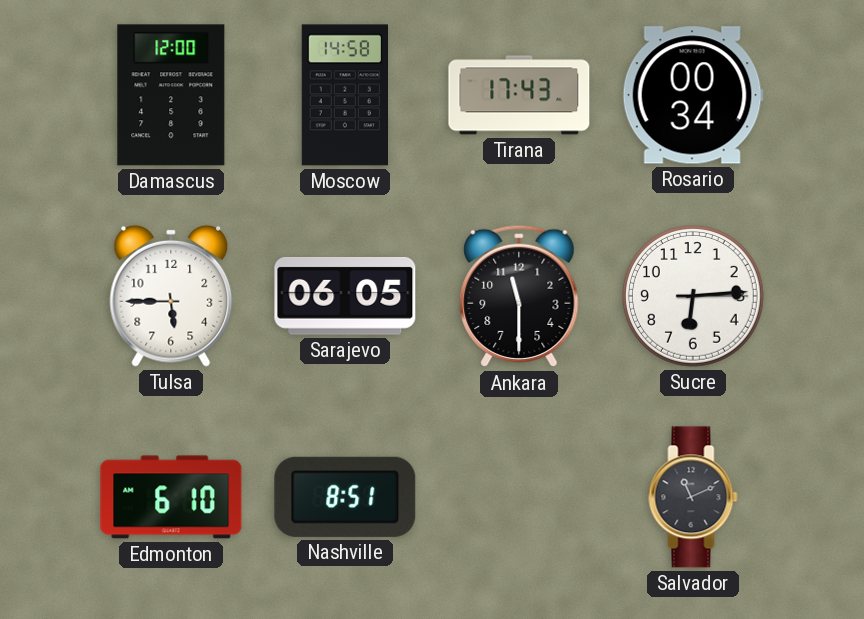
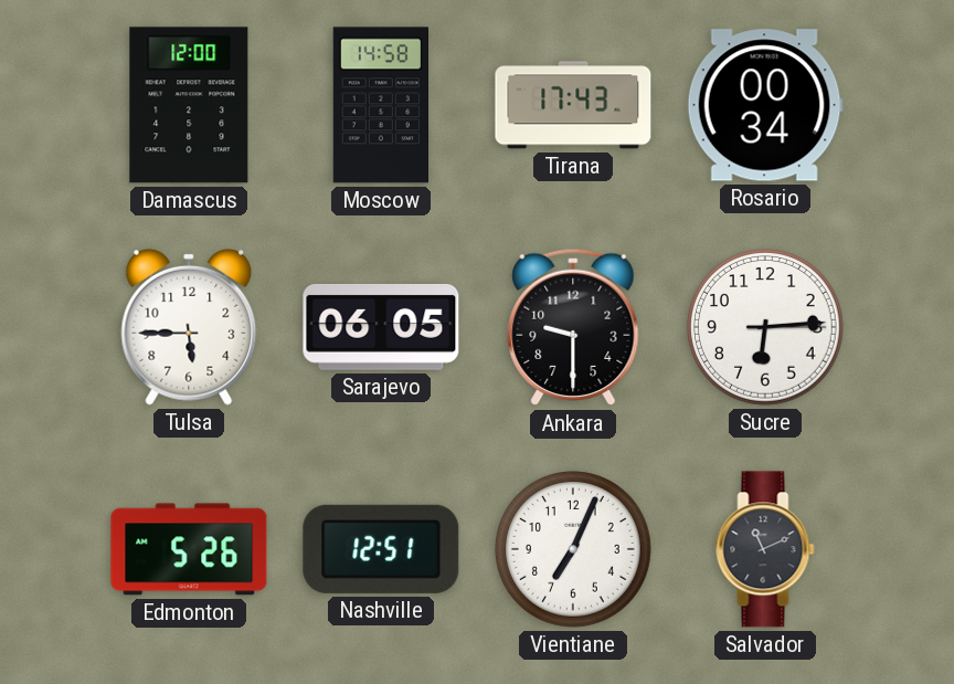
Ankara: 11:30 -> 9:30
Edmonton: 6:10 -> 5:26
Nashville: 8:51 -> 12:51
Vientiane: none -> 7:04
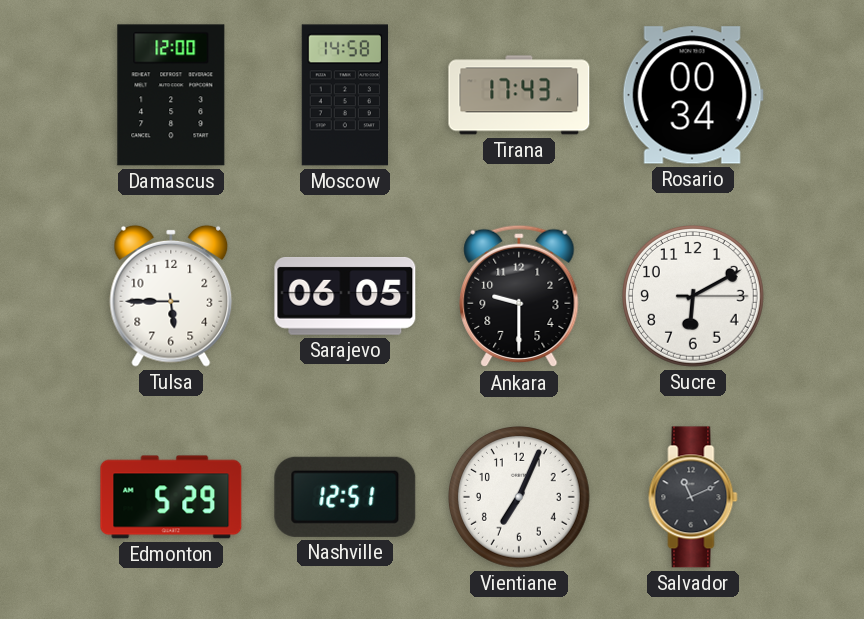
Sucre: 6:14 -> 6:10
Edmonton: 5:26 -> 5:29
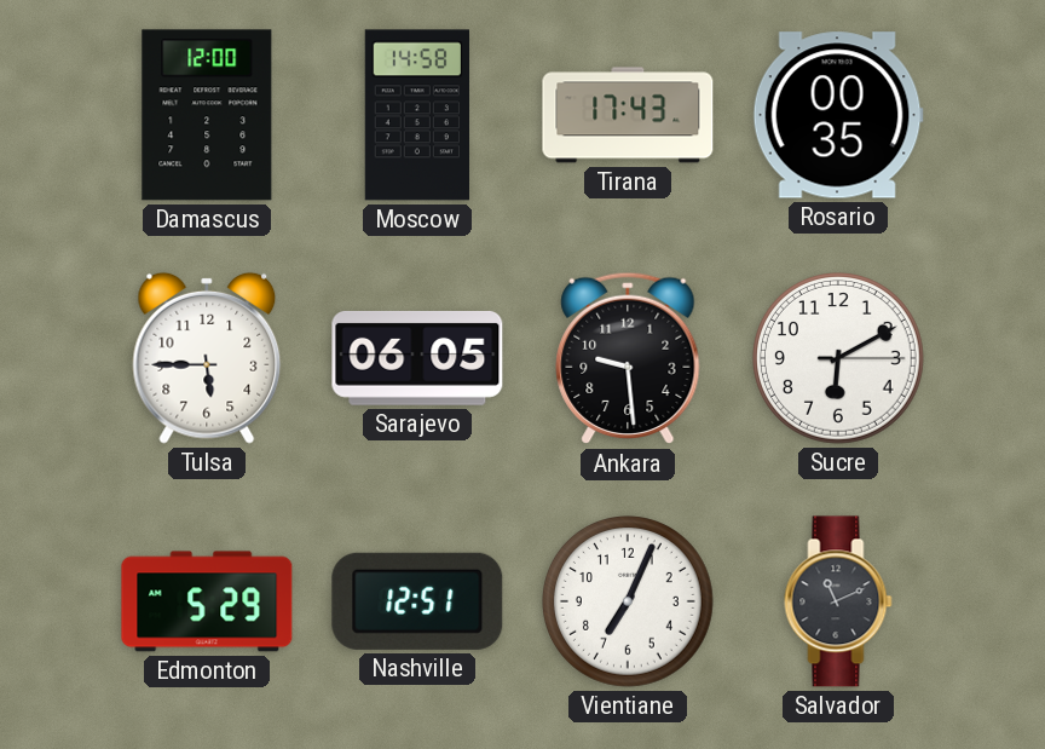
Rosario: 00:34 -> 00:35
Ankara: 9:30 -> 9:29
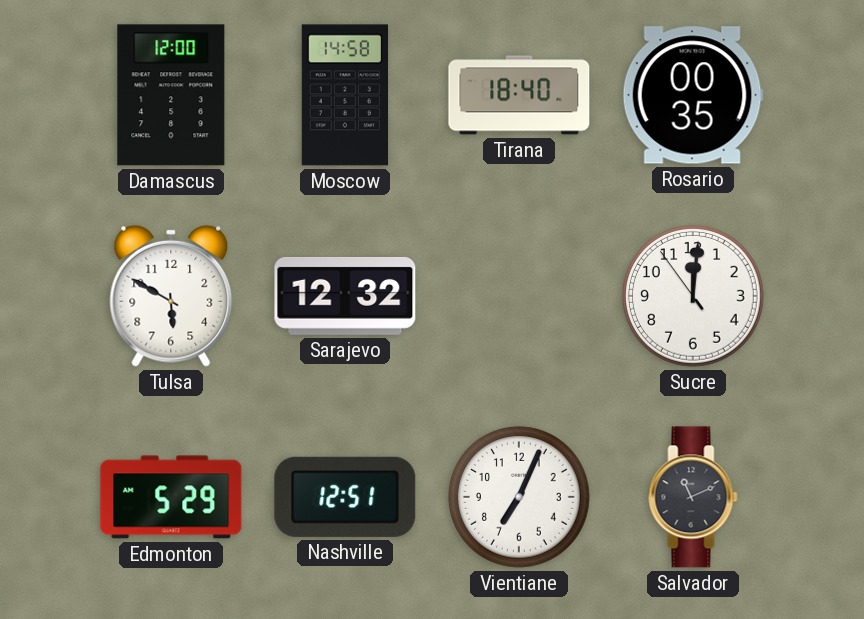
Tirana: 17:43 -> 18:40
Tulsa: 5:45 -> 5:50
Sarajevo: 06:05 -> 12:32
Ankara: 9:29 -> none
Sucre: 6:10 -> 12:00
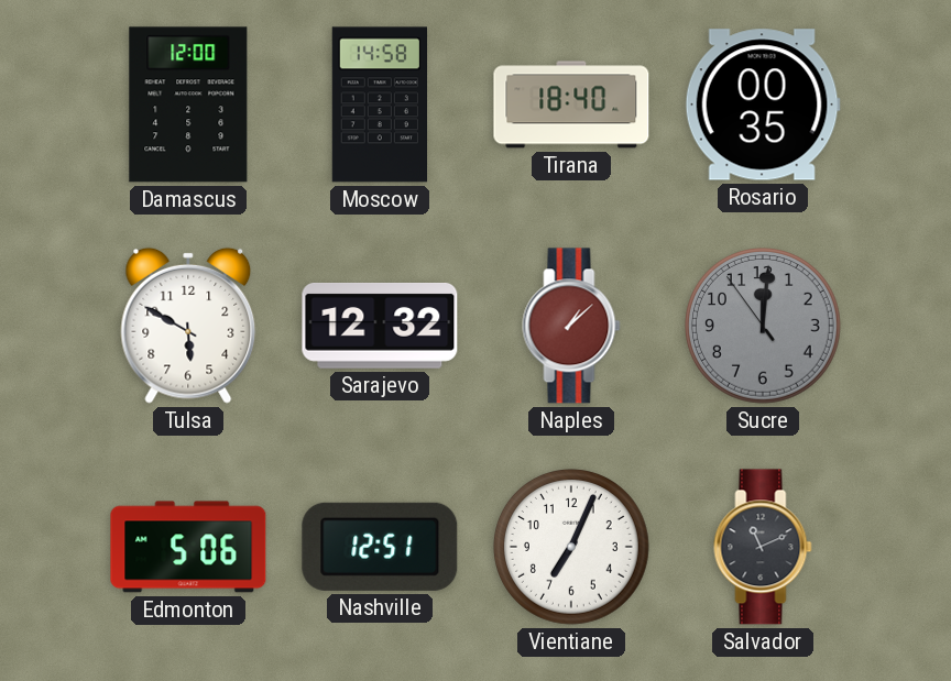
Naples: none -> 1:08
Sucre dial: white -> grey
Edmonton: 5:29 -> 5:06
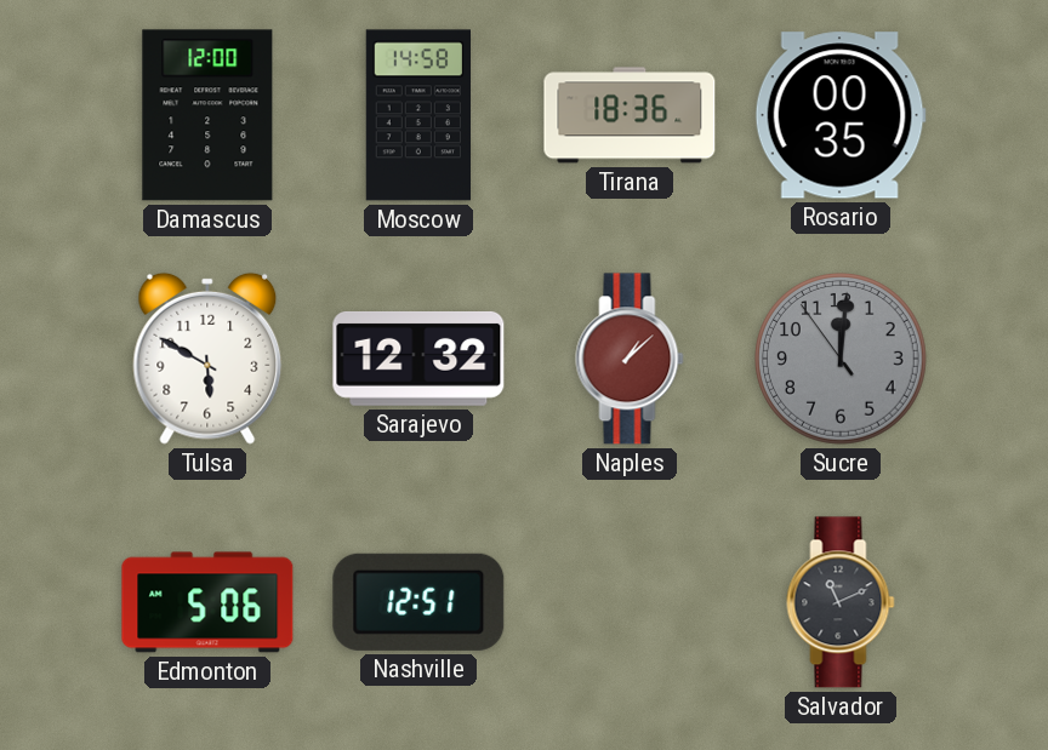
Tirana: 18:40 -> 18:36
Vientiane: 7:04 -> none
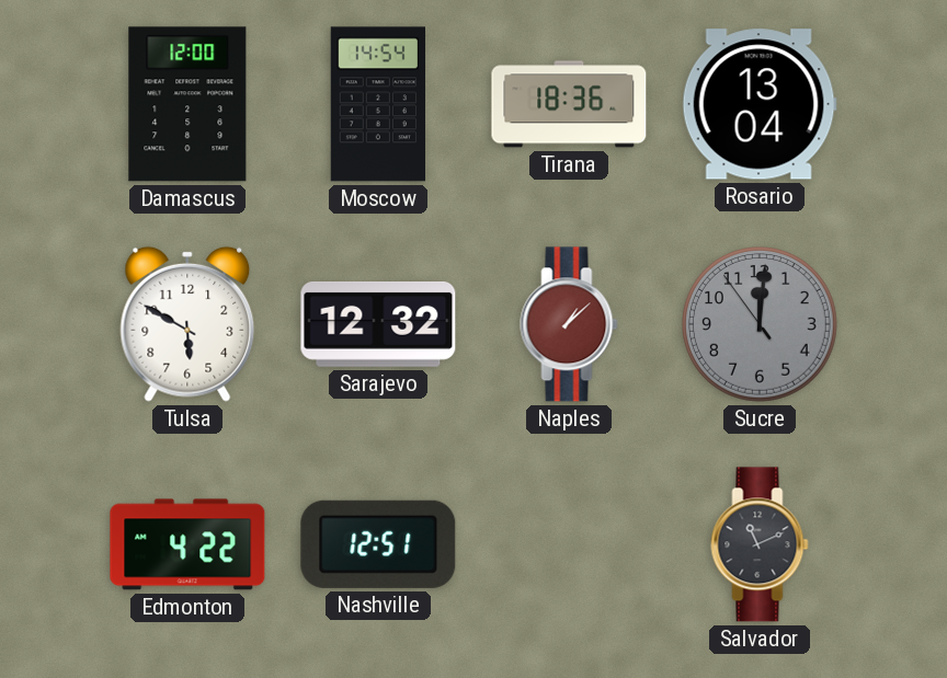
Moscow: 14:58 -> 14:54
Rosario: 00:35 -> 13:04
Edmonton: 5:06 -> 4:22
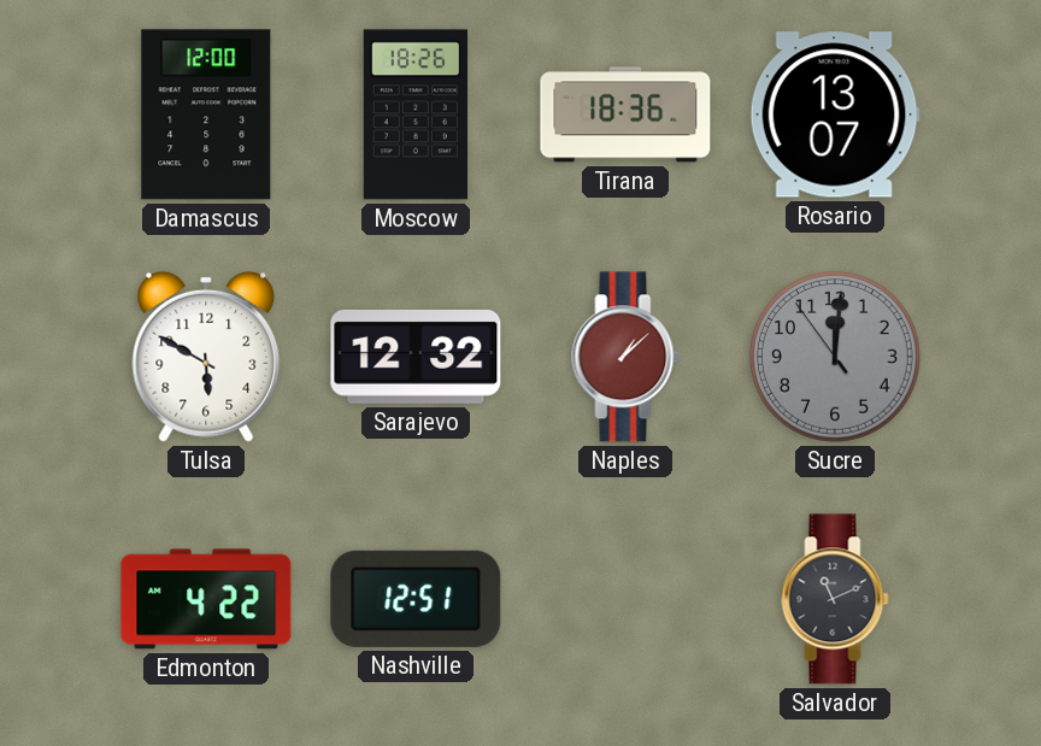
Moscow: 14:54 -> 18:26
Rosario: 13:04 -> 13:07
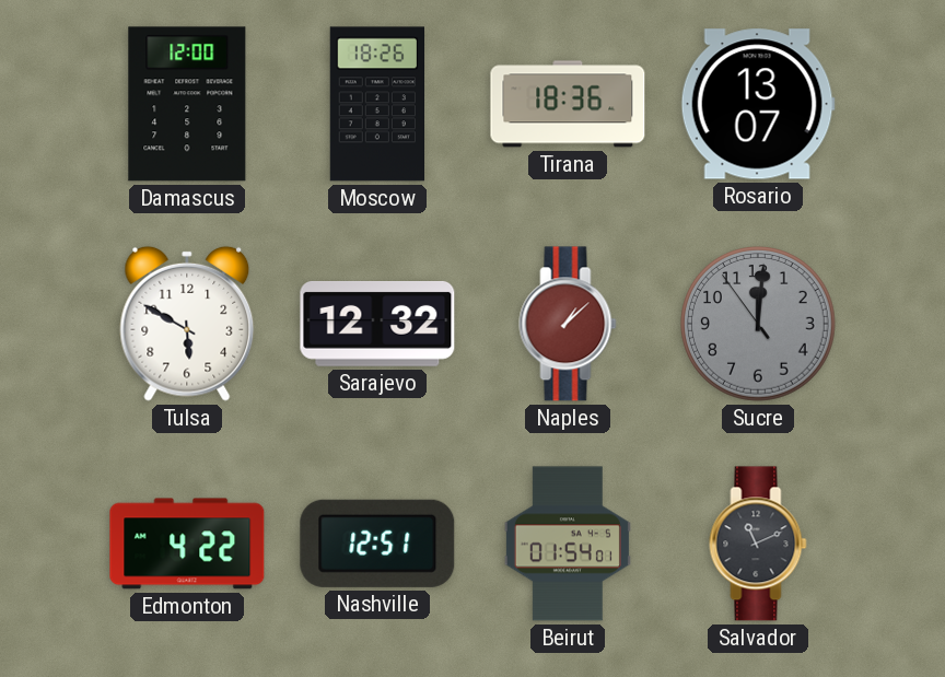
Beirut: none -> 01:54
